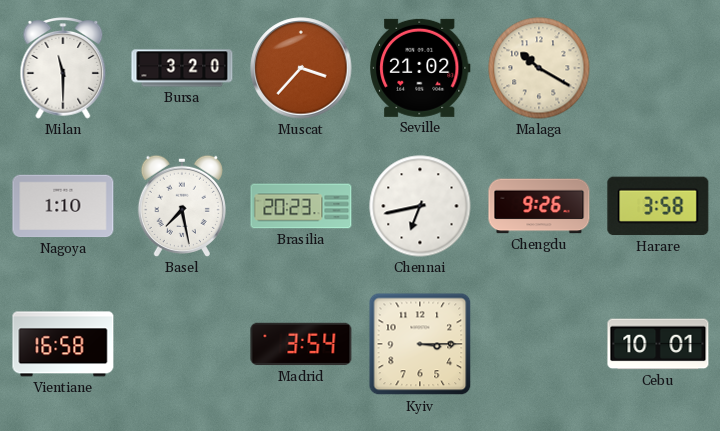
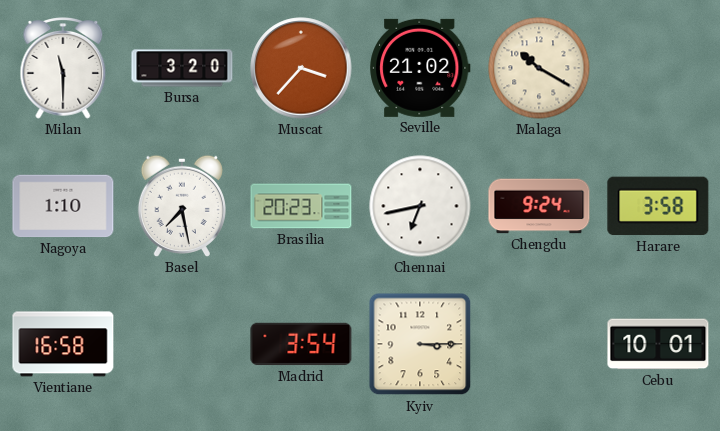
Chengdu: 9:26 -> 9:24
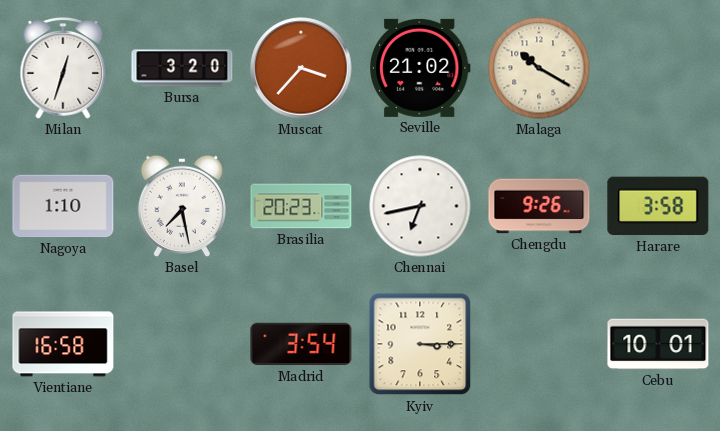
Milan: 11:30 -> 12:33
Chengdu: 9:24 -> 9:26
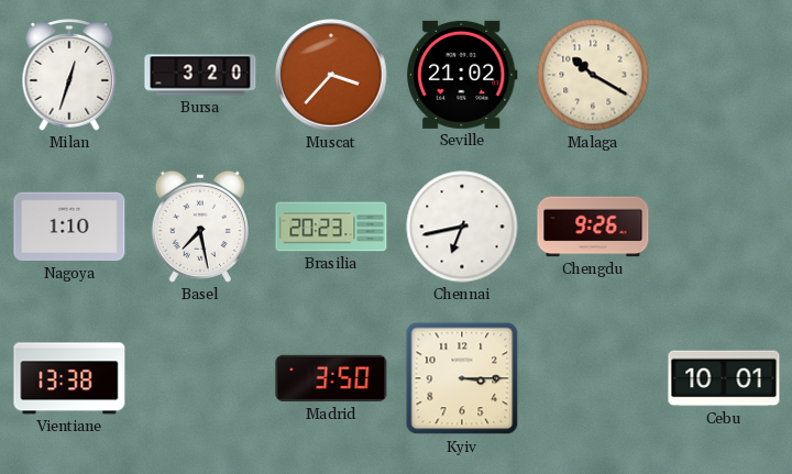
Harare: 3:58 -> none
Vientiane: 16:58 -> 13:38
Madrid: 3:54 -> 3:50
